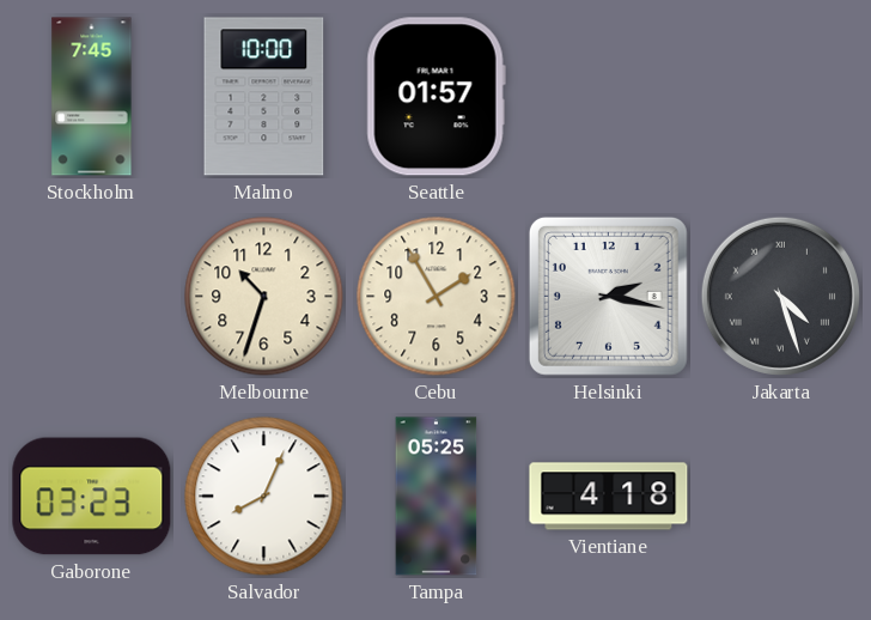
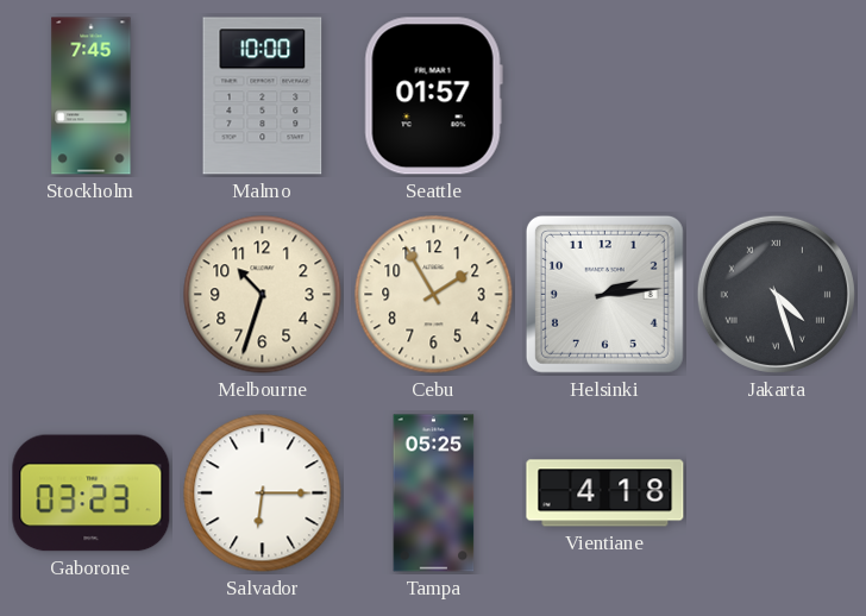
Helsinki: 2:17 -> 2:14
Salvador: 8:04 -> 6:15
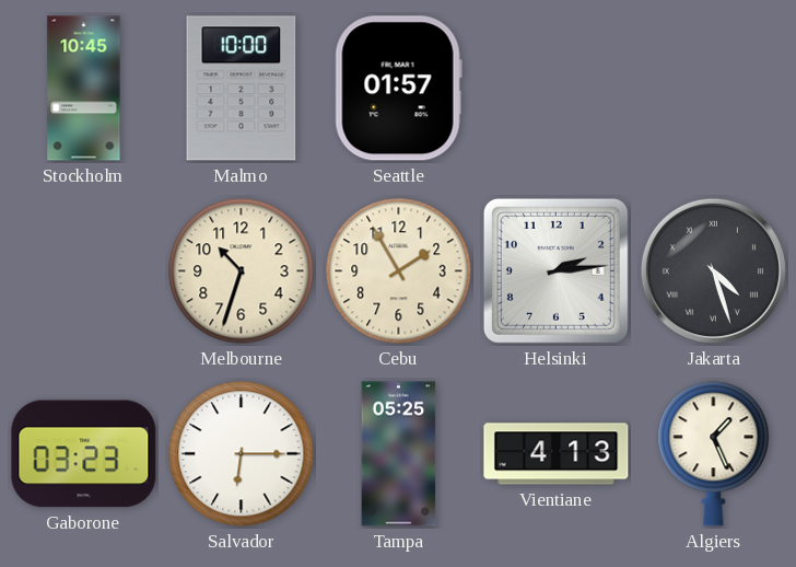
Stockholm: 7:45 -> 10:45
Vientiane: 4:18 -> 4:13
Algiers: none -> 1:26
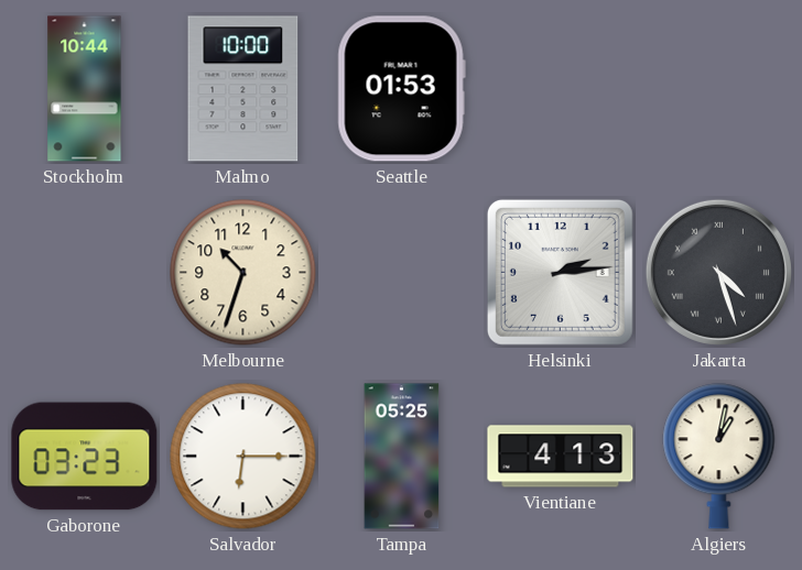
Stockholm: 10:45 -> 10:44
Seattle: 01:57 -> 01:53
Cebu: 1:55 -> none
Algiers: 1:26 -> 1:02
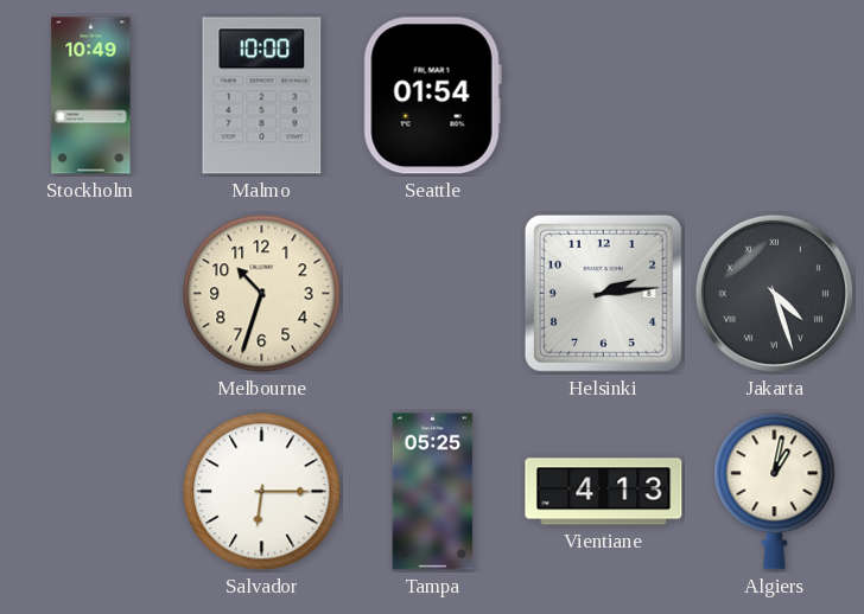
Stockholm: 10:44 -> 10:49
Seattle: 01:53 -> 01:54
Gaborone: 03:23 -> none
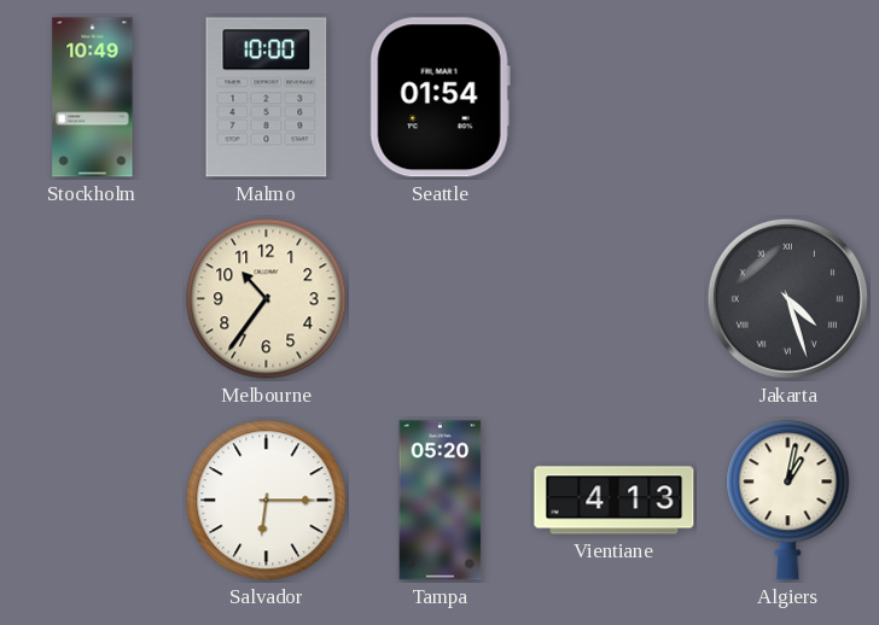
Melbourne: 10:33 -> 10:36
Helsinki: 2:14 -> none
Tampa: 05:25 -> 05:20
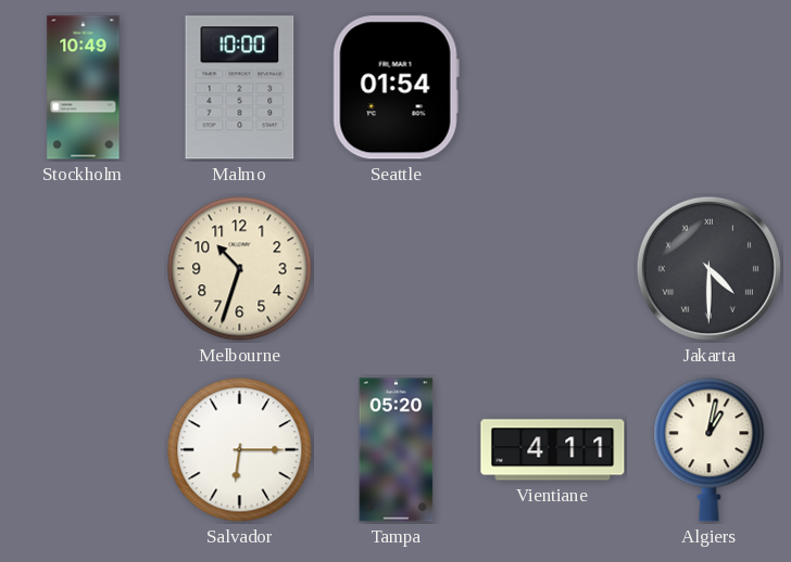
Melbourne: 10:36 -> 10:33
Jakarta: 4:27 -> 4:30
Vientiane: 4:13 -> 4:11
